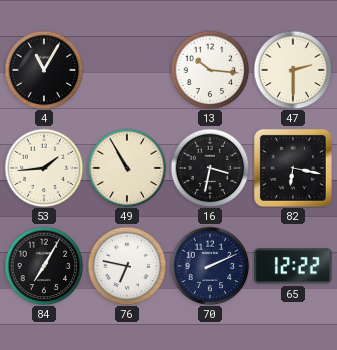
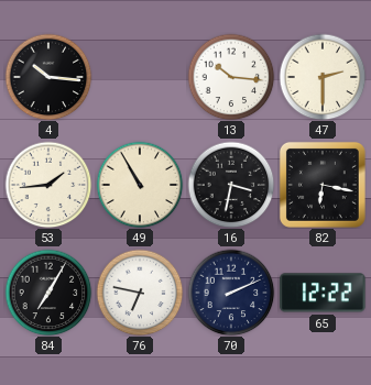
4: 11:05 -> 10:16
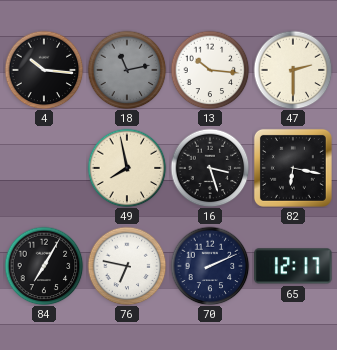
18: none -> 11:13
53: 1:44 -> none
49: 10:55 -> 7:58
16: 3:32 -> 3:27
65: 12:22 -> 12:17
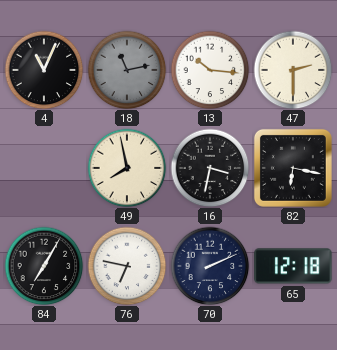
4: 10:16 -> 11:04
16: 3:27 -> 3:32
65: 12:17 -> 12:18
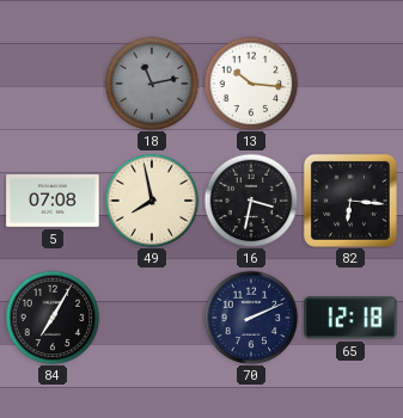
4: 11:04 -> none
47: 2:30 -> none
5: none -> 07:08
82: 6:17 -> 6:16
76: 6:47 -> none
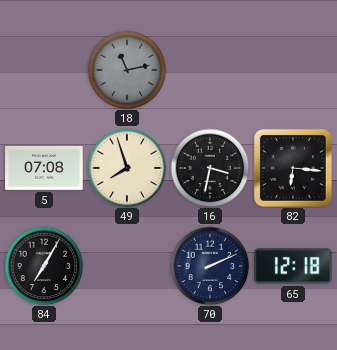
13: 10:16 -> none
49: 7:58 -> 7:57
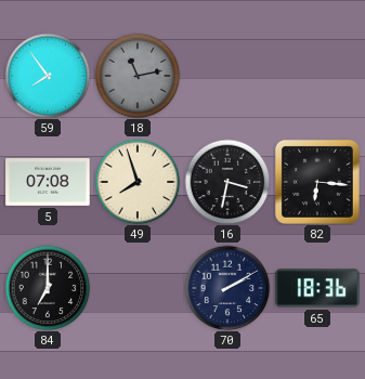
59: none -> 7:54
84: 7:05 -> 7:00
70: 2:11 -> 2:10
65: 12:18 -> 18:36
